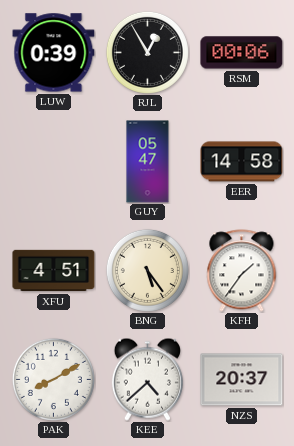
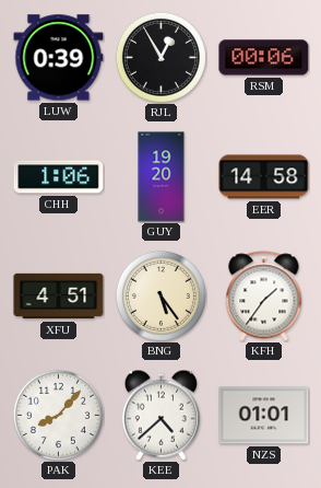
CHH: none -> 1:06
GUY: 05:47 -> 19:20
PAK: 8:10 -> 8:07
NZS: 20:37 -> 01:01
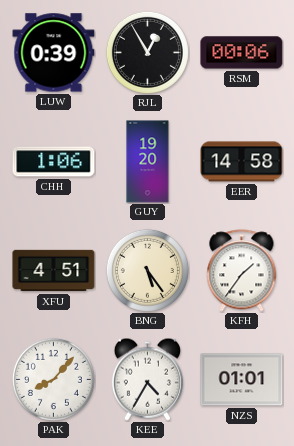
KEE: 4:38 -> 4:35
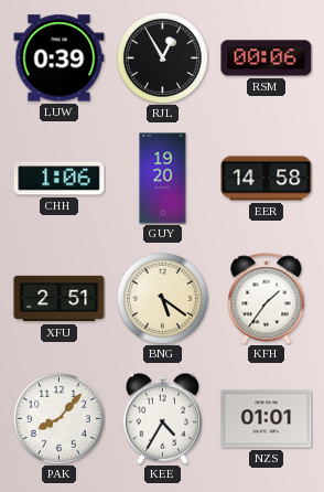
XFU: 4:51 -> 2:51
BNG: 5:24 -> 5:21
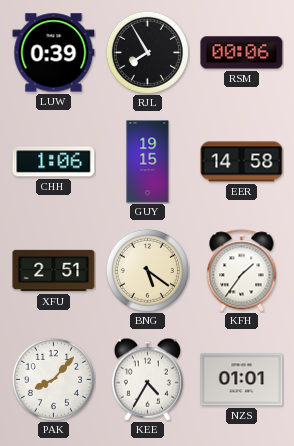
RJL: 12:55 -> 7:55
GUY: 19:20 -> 19:15
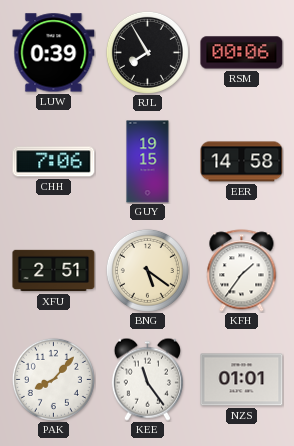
CHH: 1:06 -> 7:06
KEE: 4:35 -> 11:24
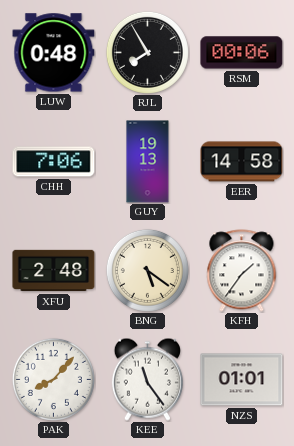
LUW: 0:39 -> 0:48
GUY: 19:15 -> 19:13
XFU: 2:51 -> 2:48
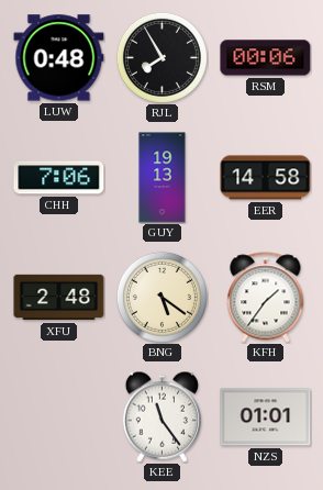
PAK: 8:07 -> none
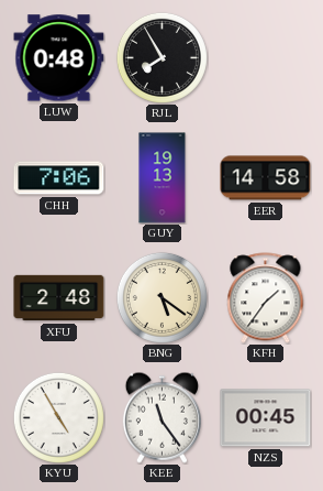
RSM: 00:06 -> none
KYU: none -> 4:55
NZS: 01:01 -> 00:45
